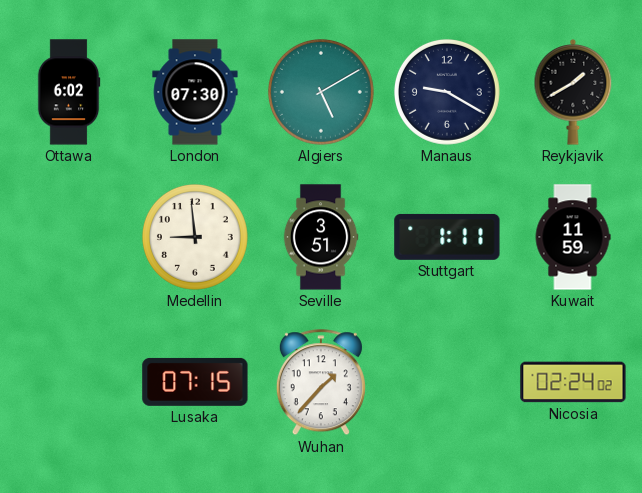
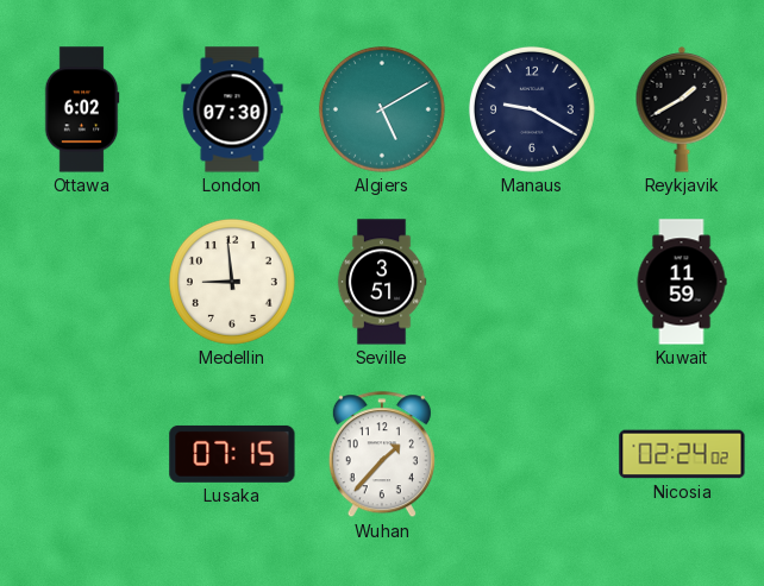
Stuttgart: 1:11 -> none
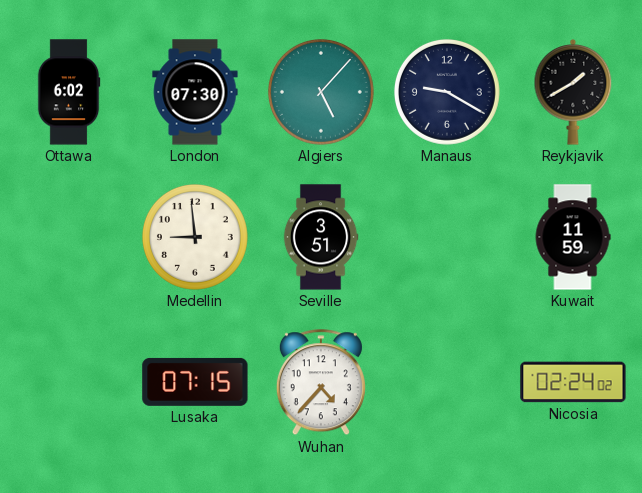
Algiers: 5:10 -> 5:07
Wuhan: 1:37 -> 4:37
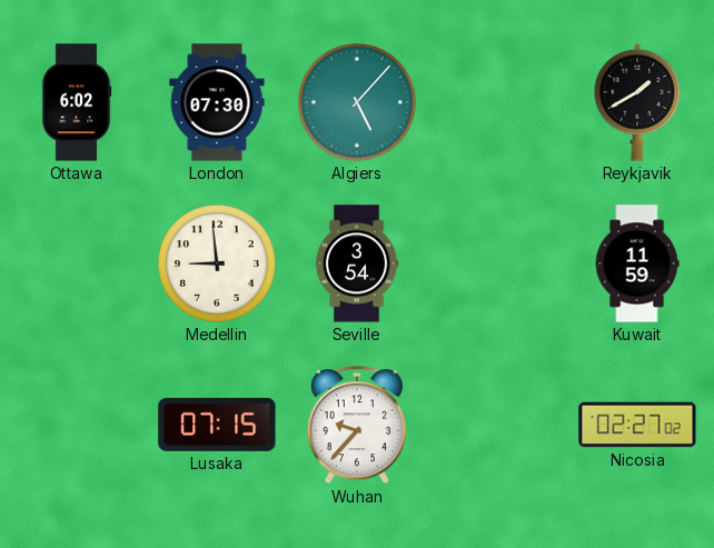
Manaus: 9:20 -> none
Seville: 3:51 -> 3:54
Wuhan: 4:37 -> 9:37
Nicosia: 02:24 -> 02:27
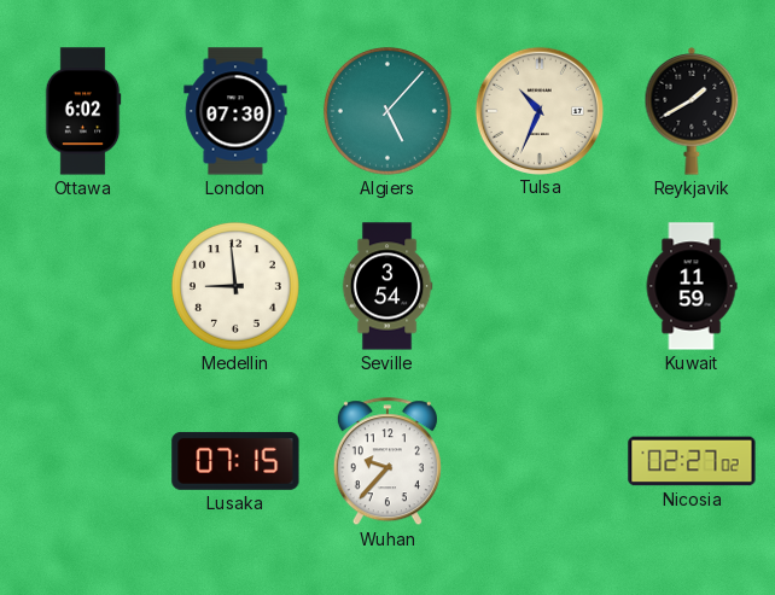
Tulsa: none -> 10:34
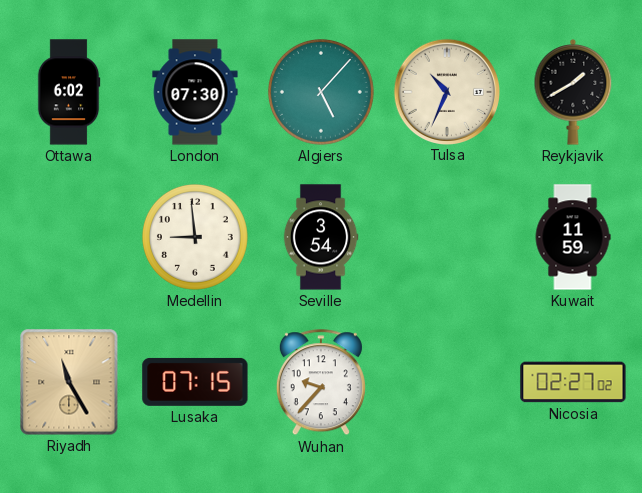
Riyadh: none -> 11:25
